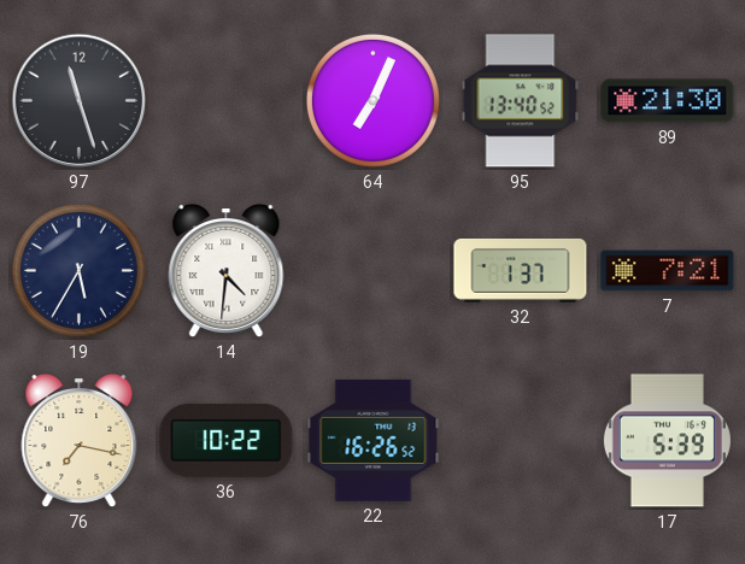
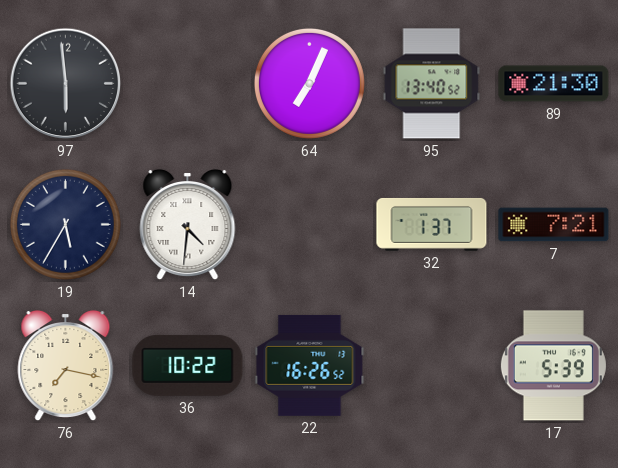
97: 11:27 -> 5:59
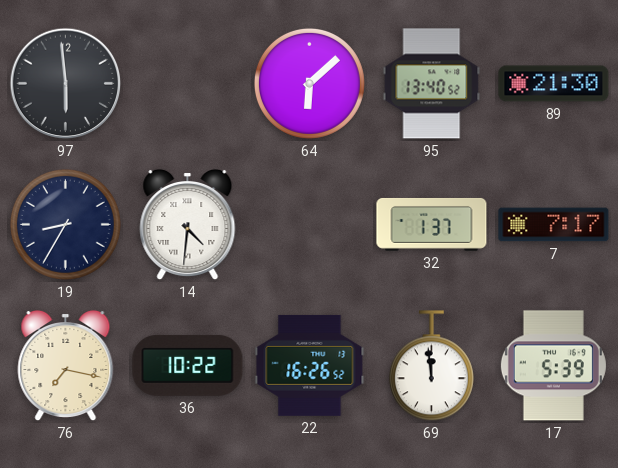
64: 7:04 -> 6:08
19: 5:35 -> 8:35
7: 7:21 -> 7:17
69: none -> 11:59
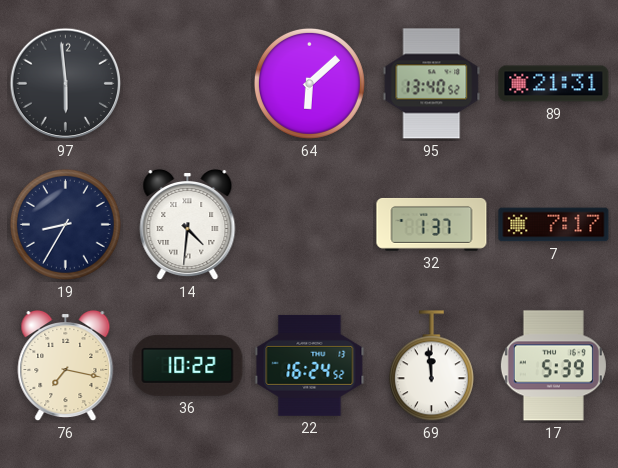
89: 21:30 -> 21:31
22: 16:26 -> 16:24
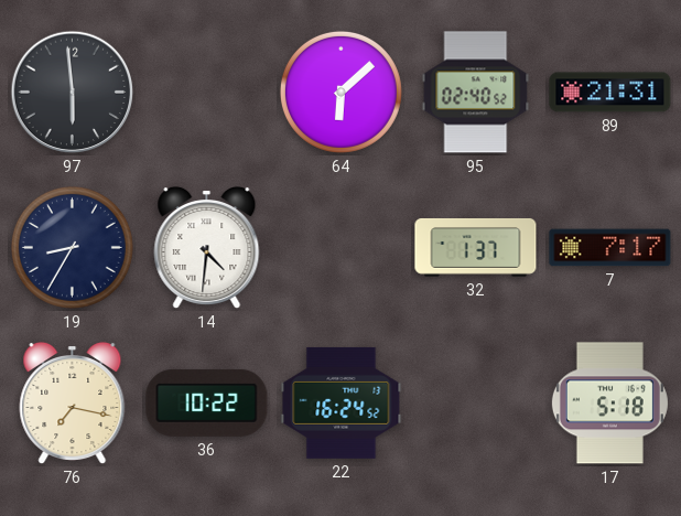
95: 13:40 -> 02:40
69: 11:59 -> none
17: 5:39 -> 5:18
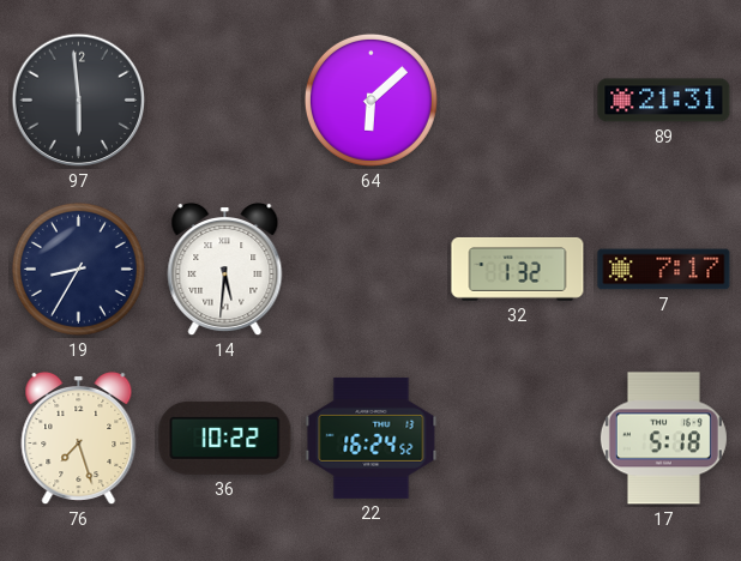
95: 02:40 -> none
14: 4:31 -> 5:31
32: 1:37 -> 1:32
76: 7:17 -> 7:27
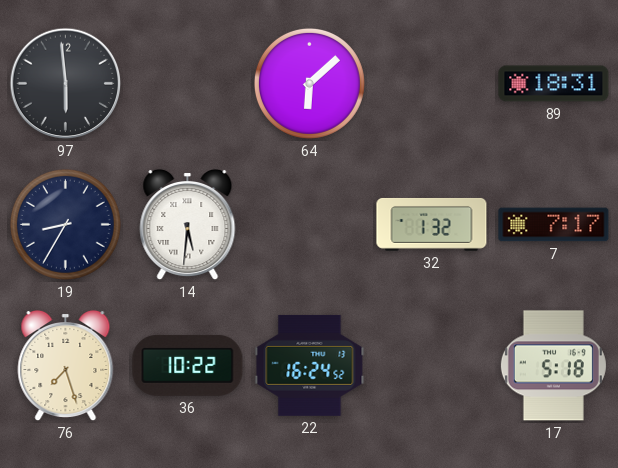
89: 21:31 -> 18:31
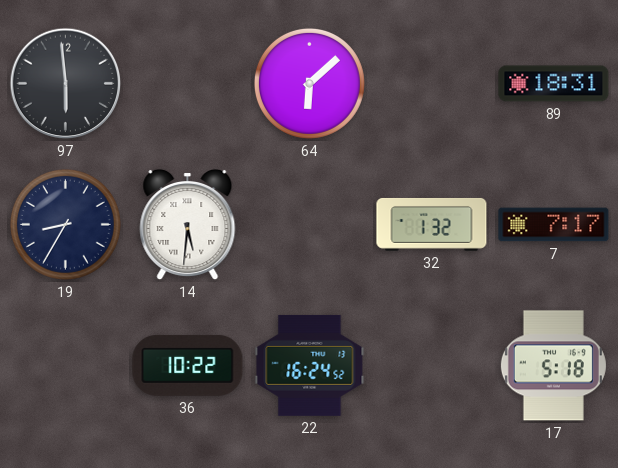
76: 7:27 -> none
